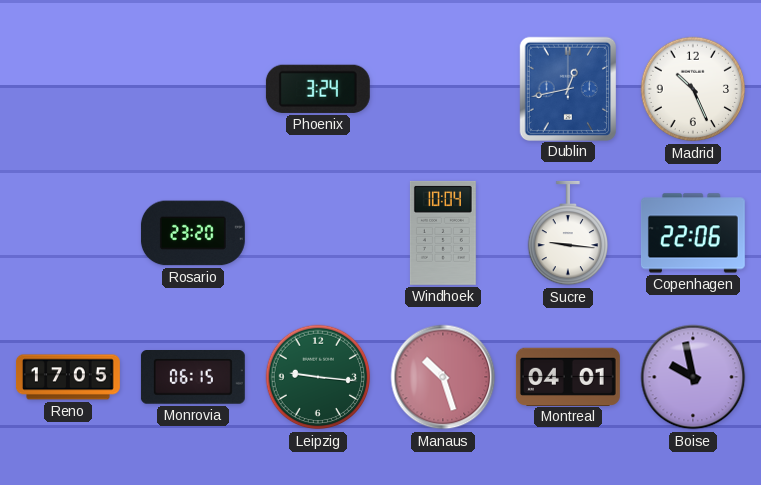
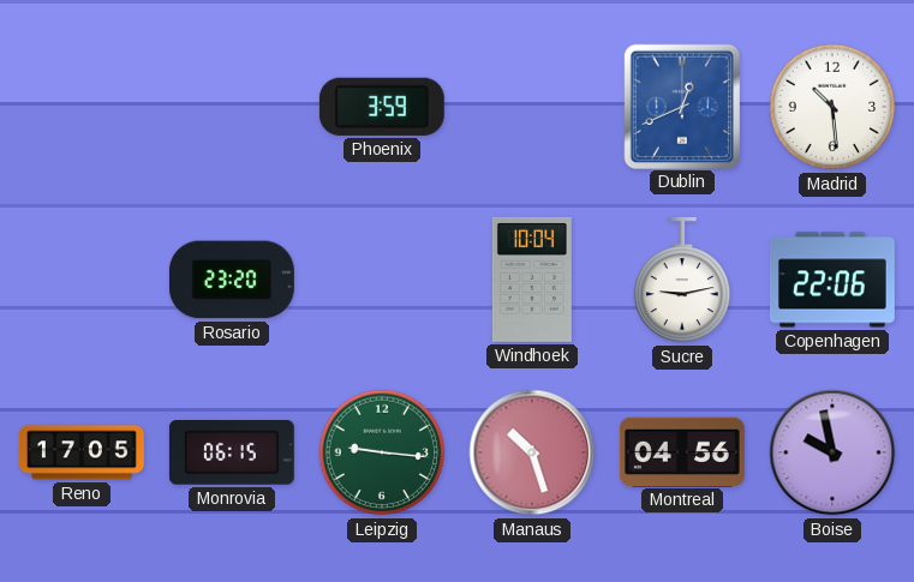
Phoenix: 3:24 -> 3:59
Dublin: 12:43 -> 12:41
Madrid: 10:26 -> 10:29
Sucre: 9:16 -> 9:13
Montreal: 04:01 -> 04:56
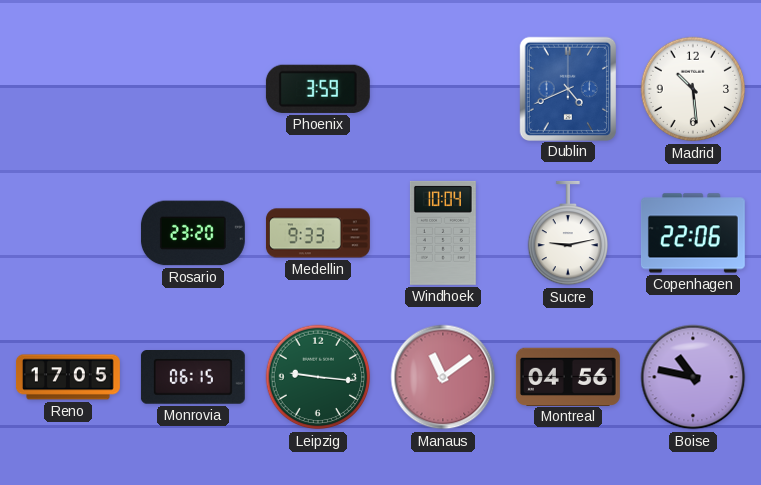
Dublin: 12:41 -> 4:41
Medellin: none -> 9:33
Manaus: 10:27 -> 11:09
Boise: 9:58 -> 10:47
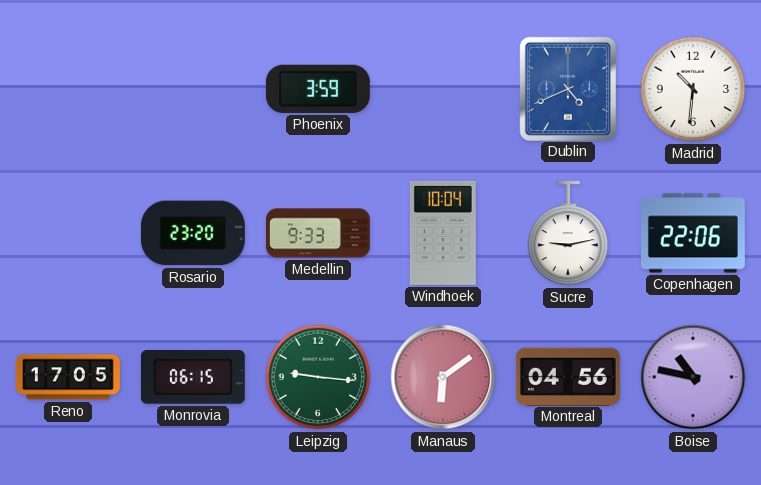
Madrid: 10:29 -> 10:31
Manaus: 11:09 -> 6:09
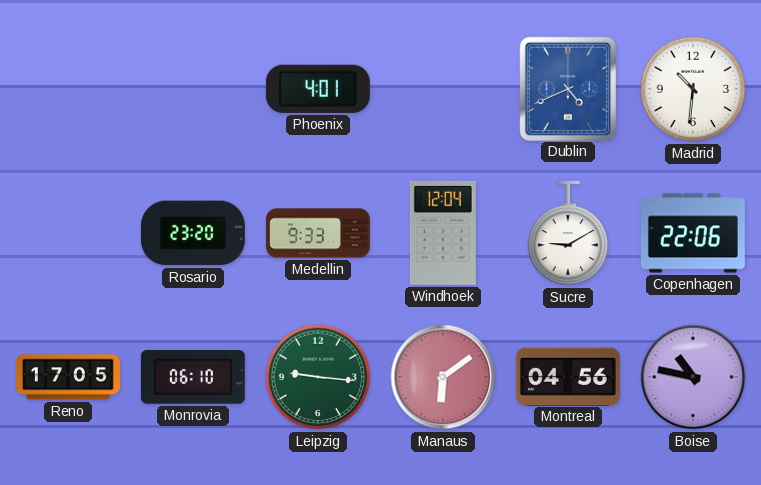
Phoenix: 3:59 -> 4:01
Windhoek: 10:04 -> 12:04
Sucre: 9:13 -> 9:10
Monrovia: 06:15 -> 06:10
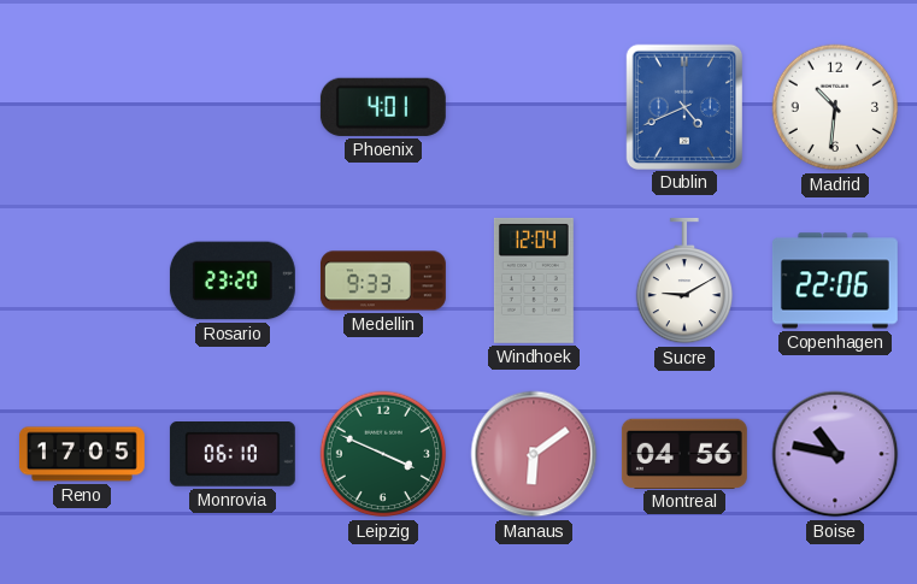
Leipzig: 9:16 -> 3:49
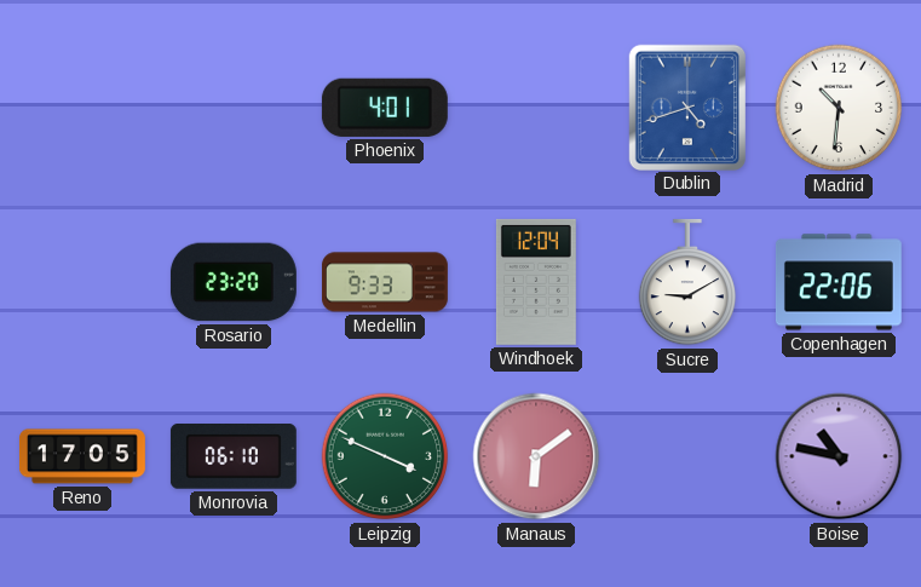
Dublin: 4:41 -> 4:42
Montreal: 04:56 -> none
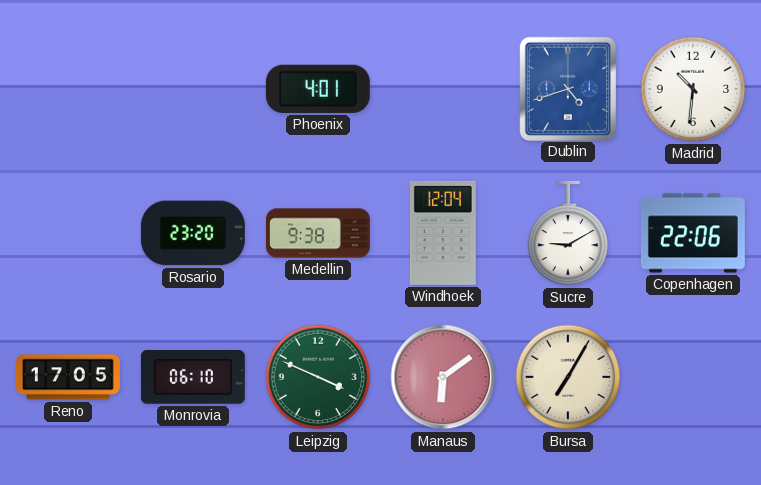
Medellin: 9:33 -> 9:38
Bursa: none -> 7:05
Boise: 10:47 -> none
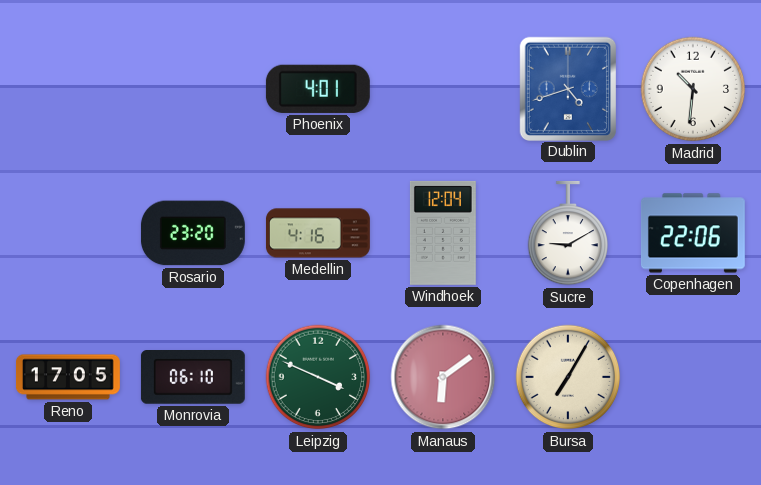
Medellin: 9:38 -> 4:16
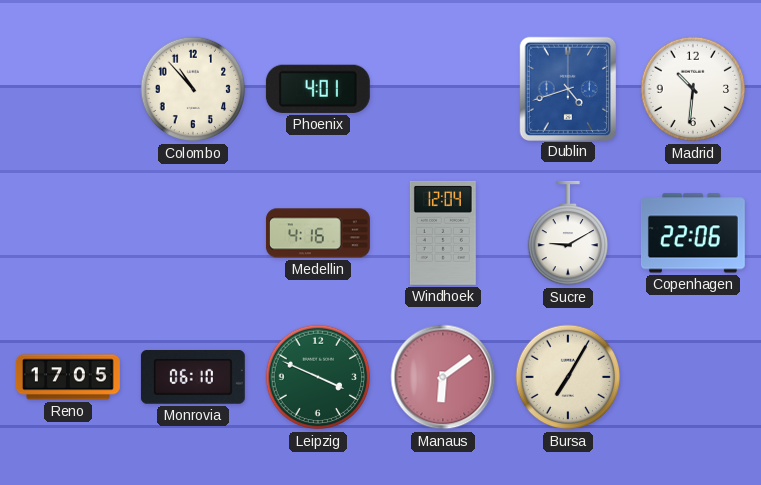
Colombo: none -> 10:53
Rosario: 23:20 -> none
